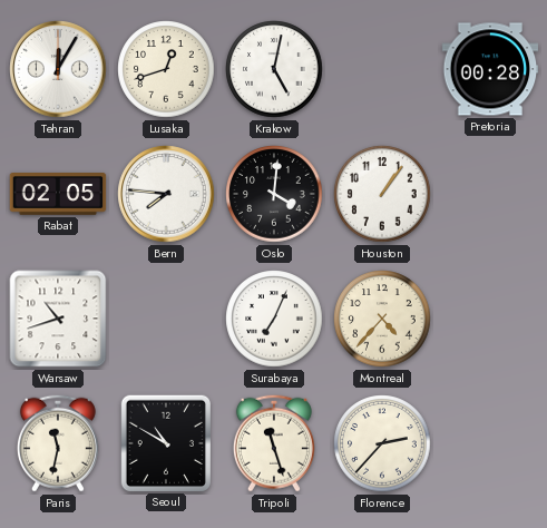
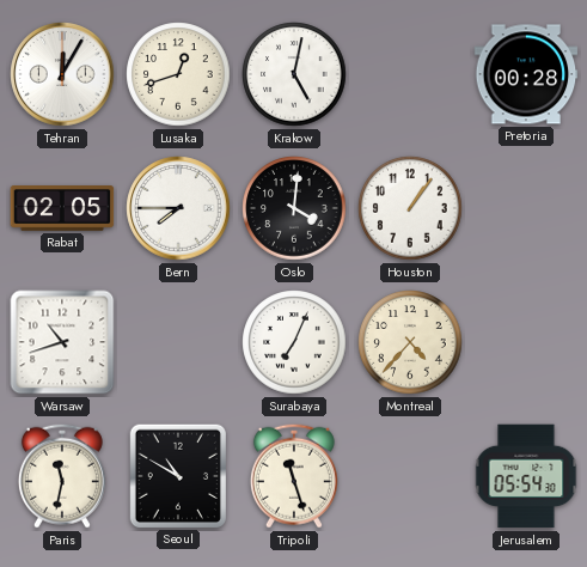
Bern: 7:46 -> 7:45
Florence: 2:37 -> none
Jerusalem: none -> 05:54
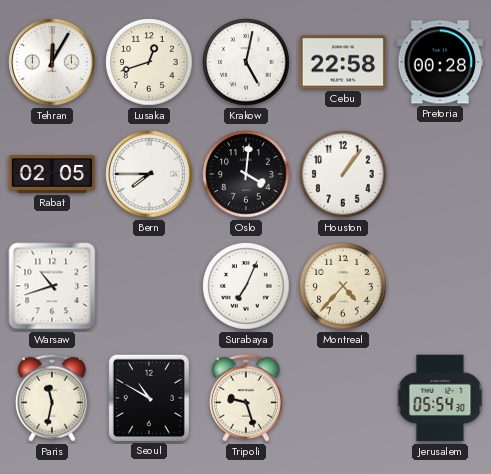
Cebu: none -> 22:58
Tripoli: 11:27 -> 9:27
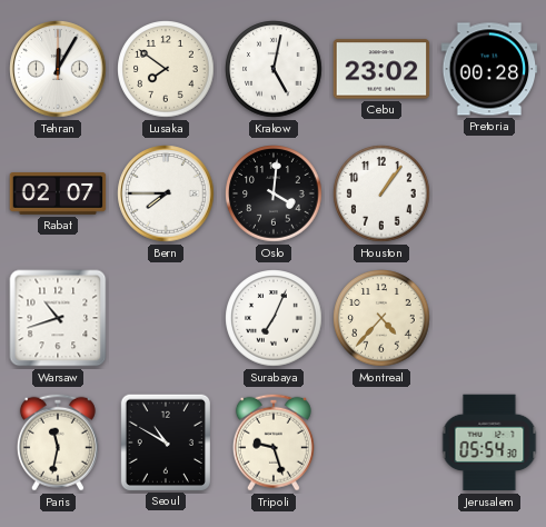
Lusaka: 12:42 -> 7:51
Cebu: 22:58 -> 23:02
Rabat: 02:05 -> 02:07
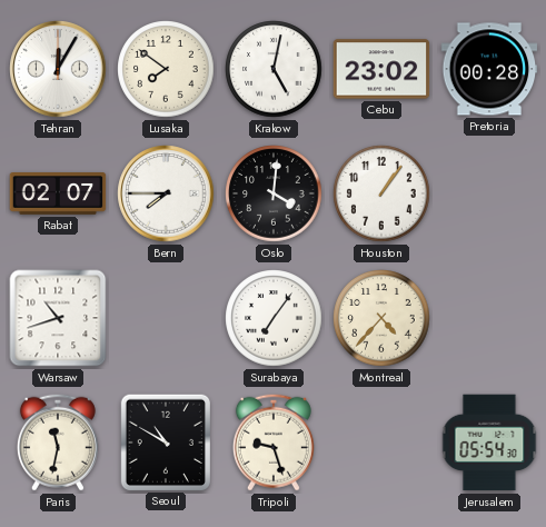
Surabaya: 7:04 -> 7:06
